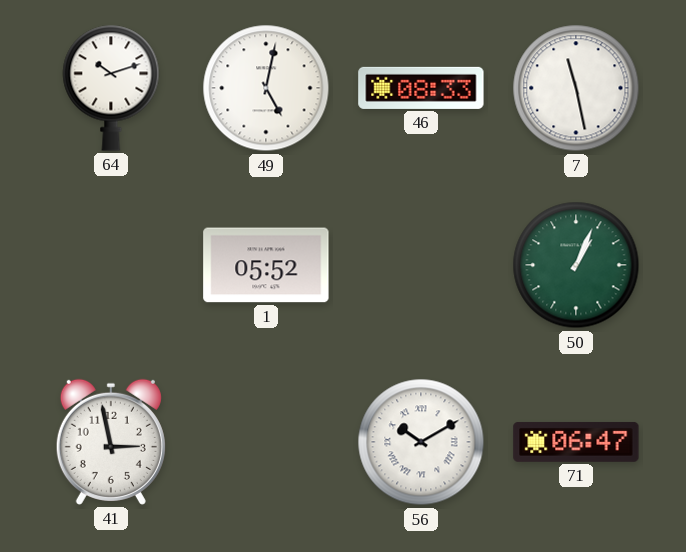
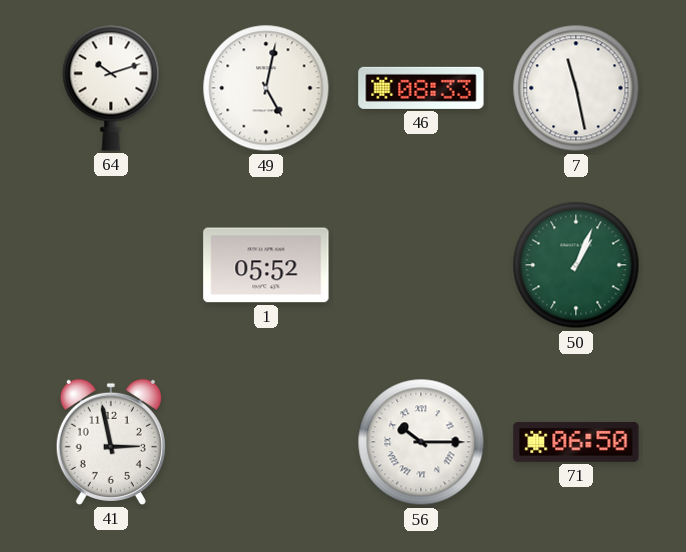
56: 10:10 -> 10:15
71: 06:47 -> 06:50
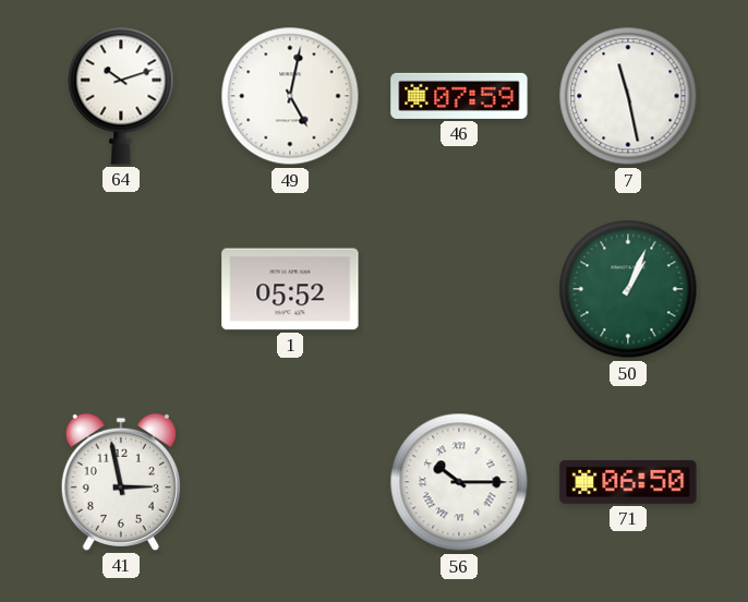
46: 08:33 -> 07:59
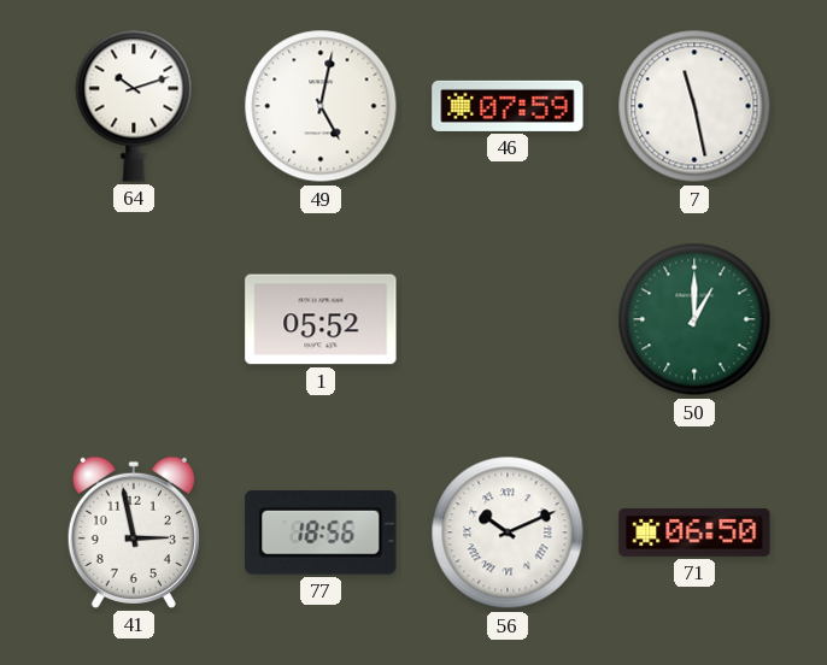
50: 1:04 -> 1:00
77: none -> 18:56
56: 10:15 -> 10:11
